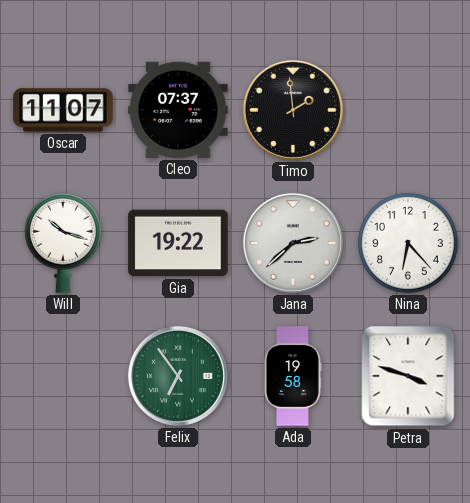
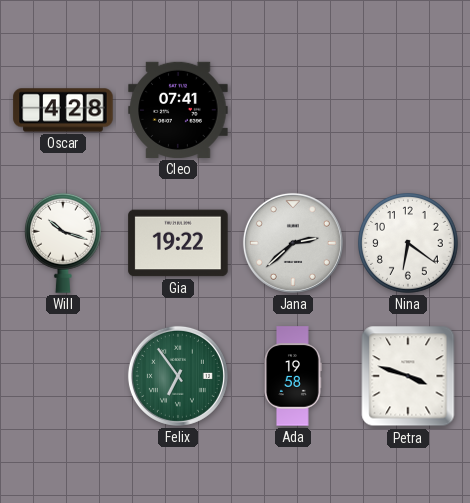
Oscar: 11:07 -> 4:28
Cleo: 07:37 -> 07:41
Timo: 1:59 -> none
Nina: 6:23 -> 6:21
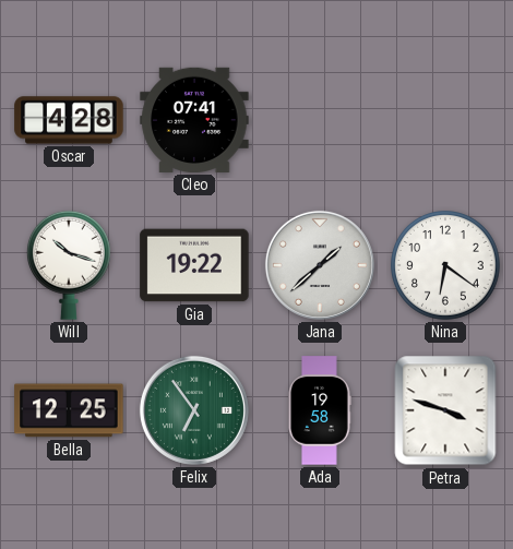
Jana: 2:38 -> 1:38
Bella: none -> 12:25
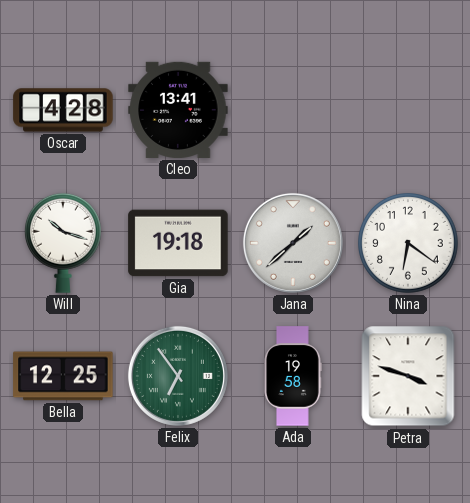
Cleo: 07:41 -> 13:41
Gia: 19:22 -> 19:18
